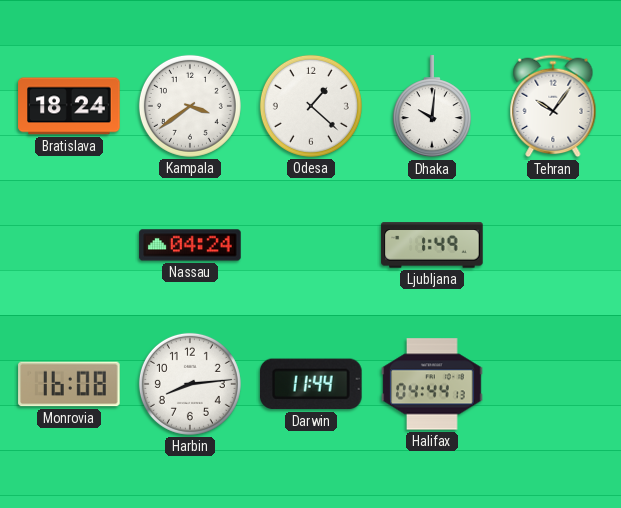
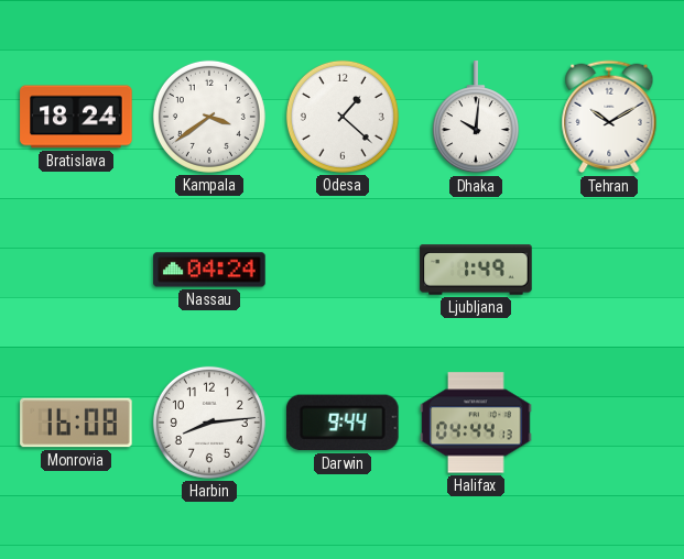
Tehran: 10:06 -> 10:10
Darwin: 11:44 -> 9:44
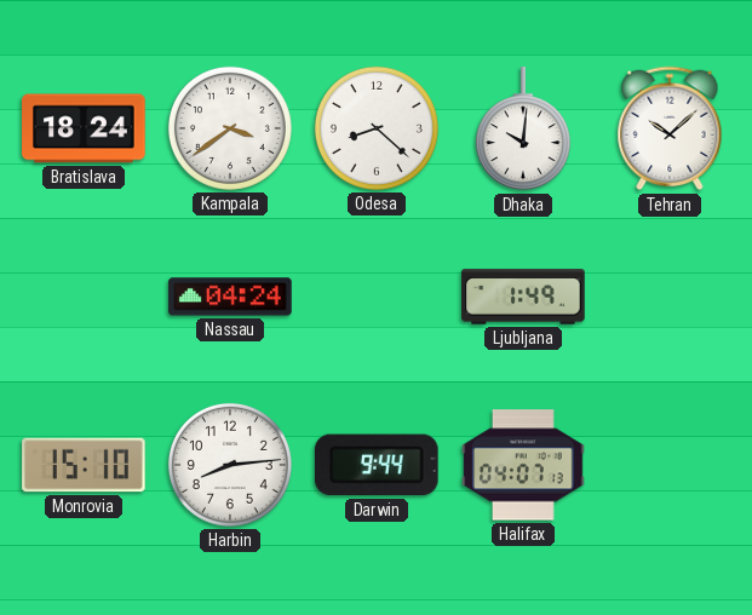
Odesa: 1:22 -> 8:22
Tehran: 10:10 -> 10:08
Monrovia: 16:08 -> 15:10
Halifax: 04:44 -> 04:07
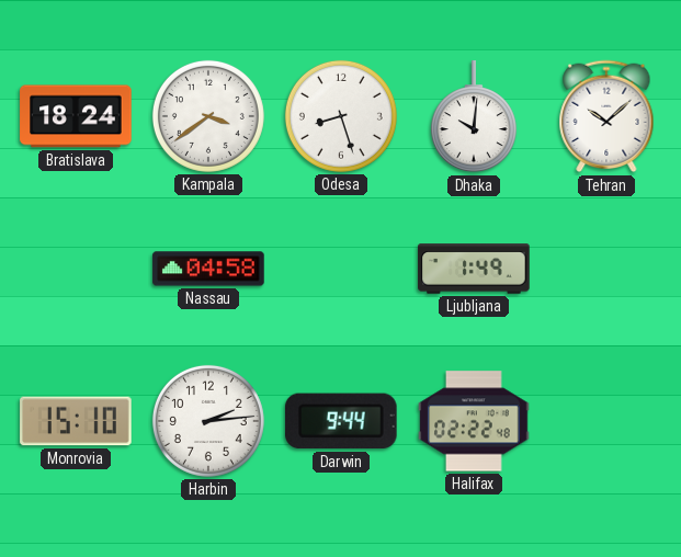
Odesa: 8:22 -> 8:27
Nassau: 04:24 -> 04:58
Harbin: 8:14 -> 2:14
Halifax: 04:07 -> 02:22
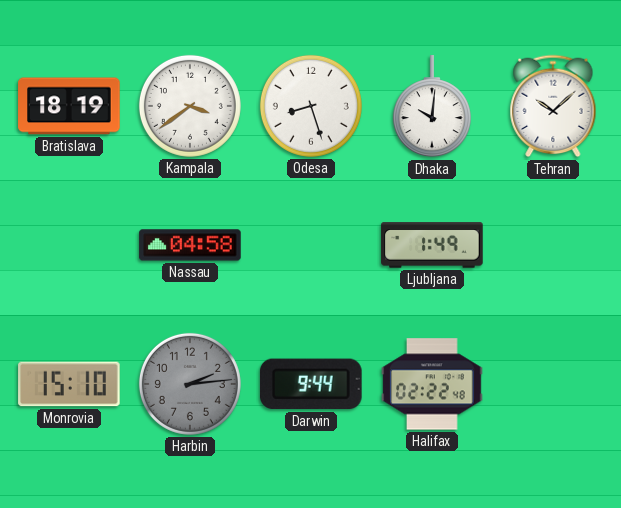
Bratislava: 18:24 -> 18:19
Harbin dial: white -> grey
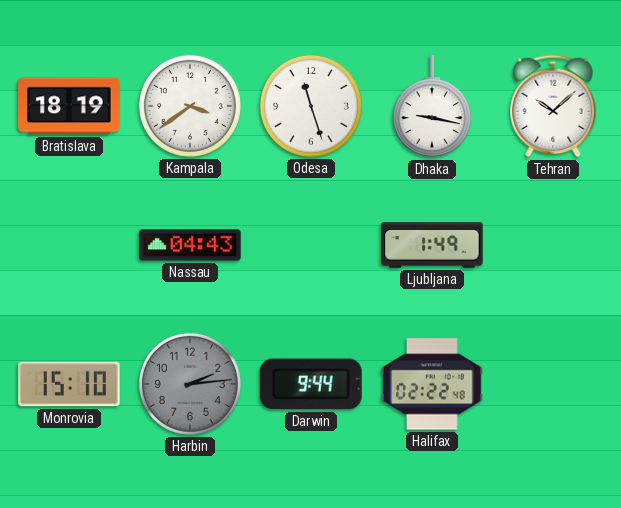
Odesa: 8:27 -> 11:27
Dhaka: 10:01 -> 9:17
Nassau: 04:58 -> 04:43
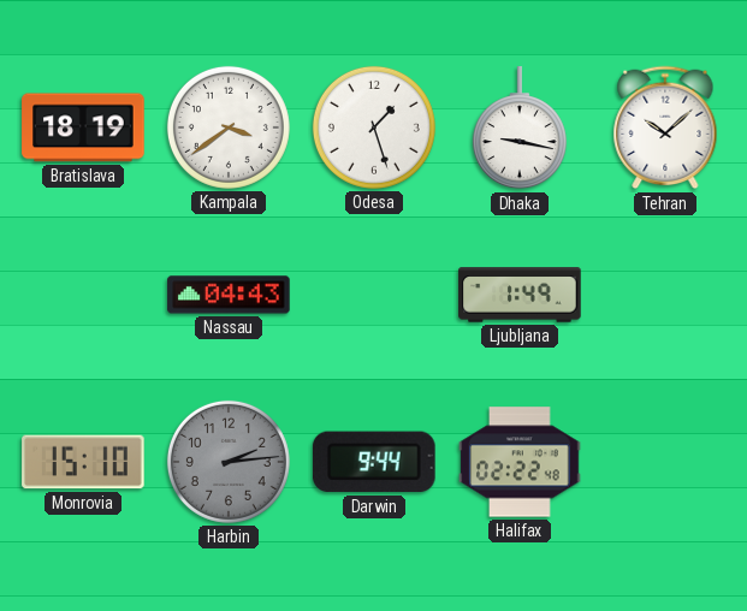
Odesa: 11:27 -> 1:27
